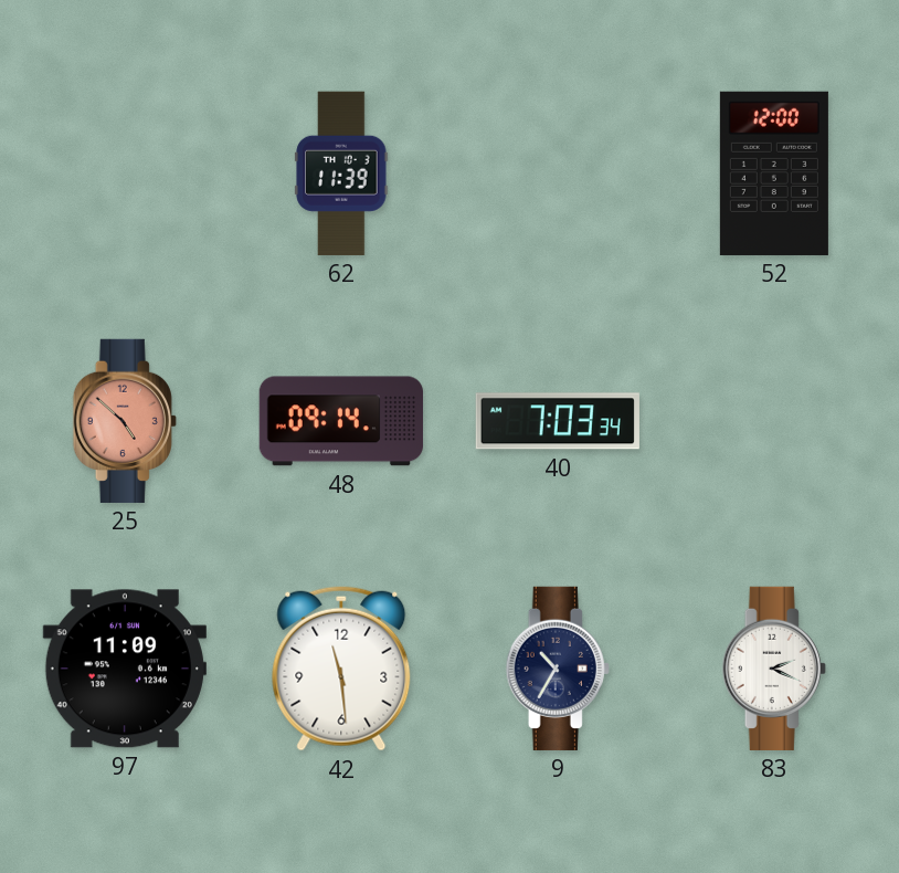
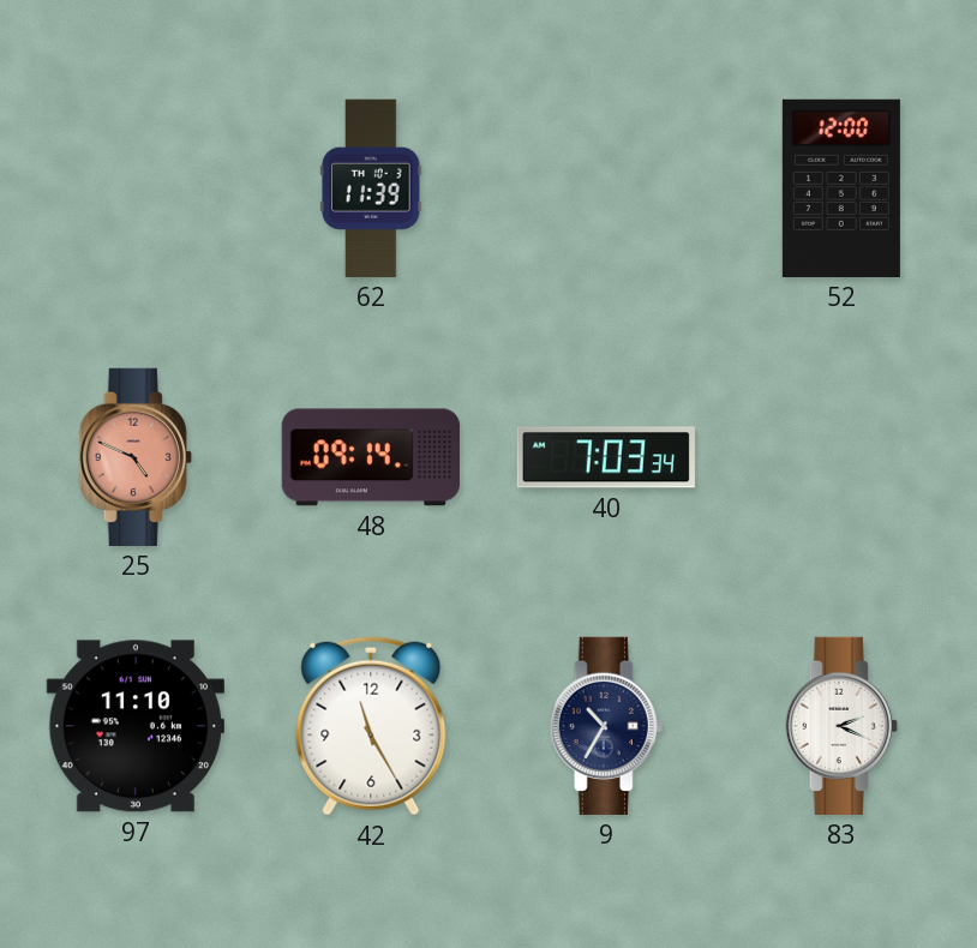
25: 4:52 -> 4:49
97: 11:09 -> 11:10
42: 11:29 -> 11:25
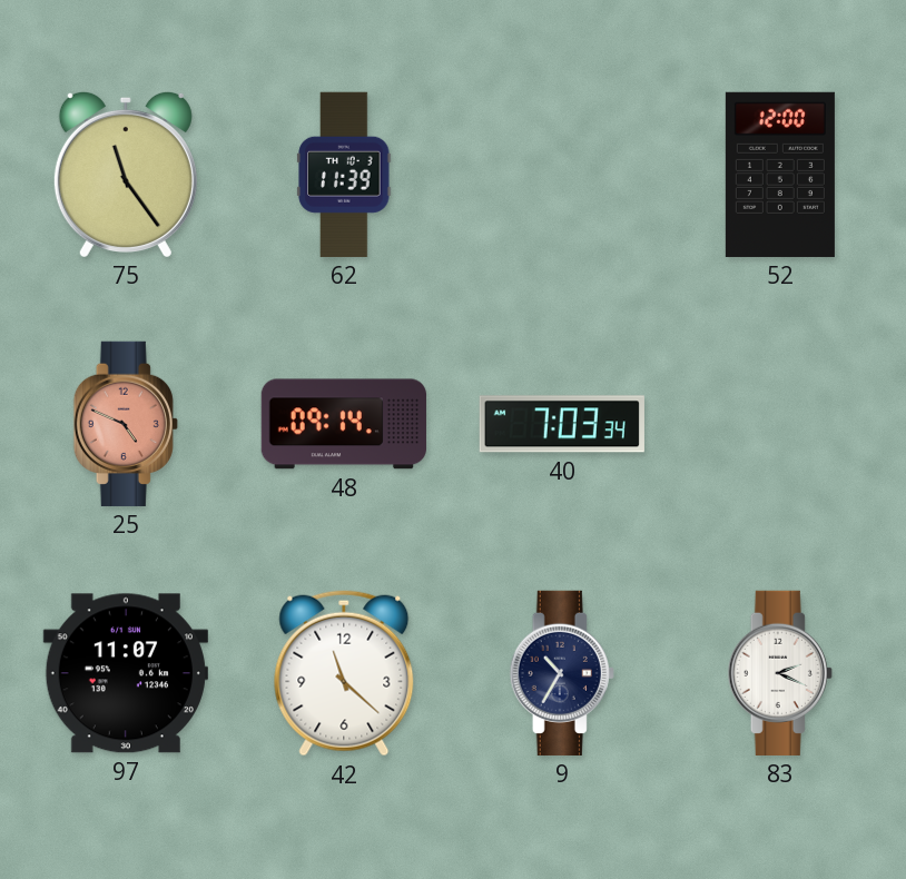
75: none -> 11:24
97: 11:10 -> 11:07
42: 11:25 -> 11:22
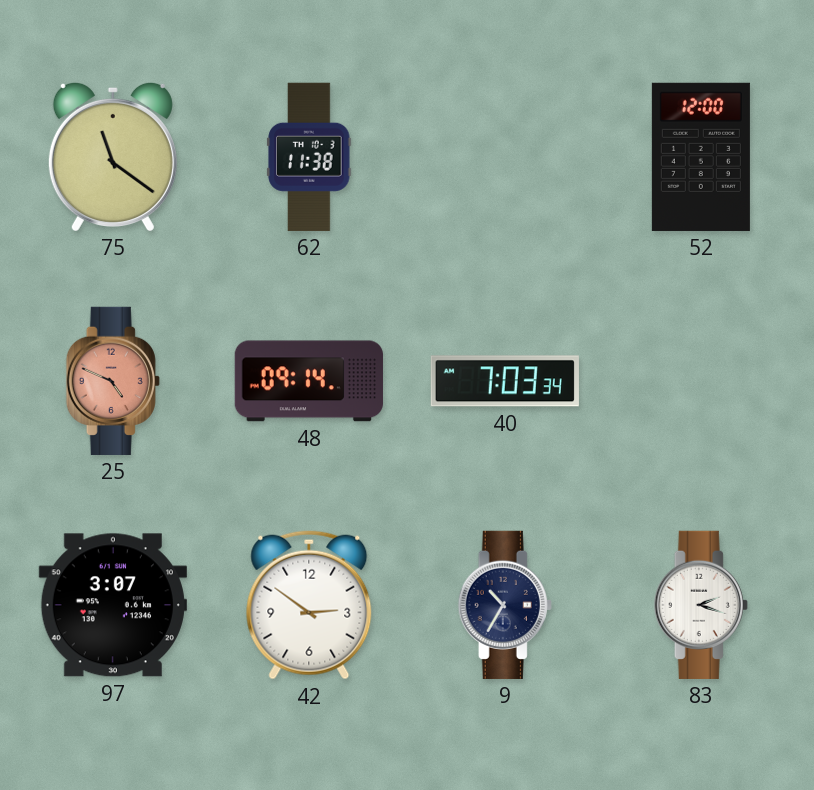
75: 11:24 -> 11:21
62: 11:39 -> 11:38
97: 11:07 -> 3:07
42: 11:22 -> 2:51
83: 2:19 -> 2:18
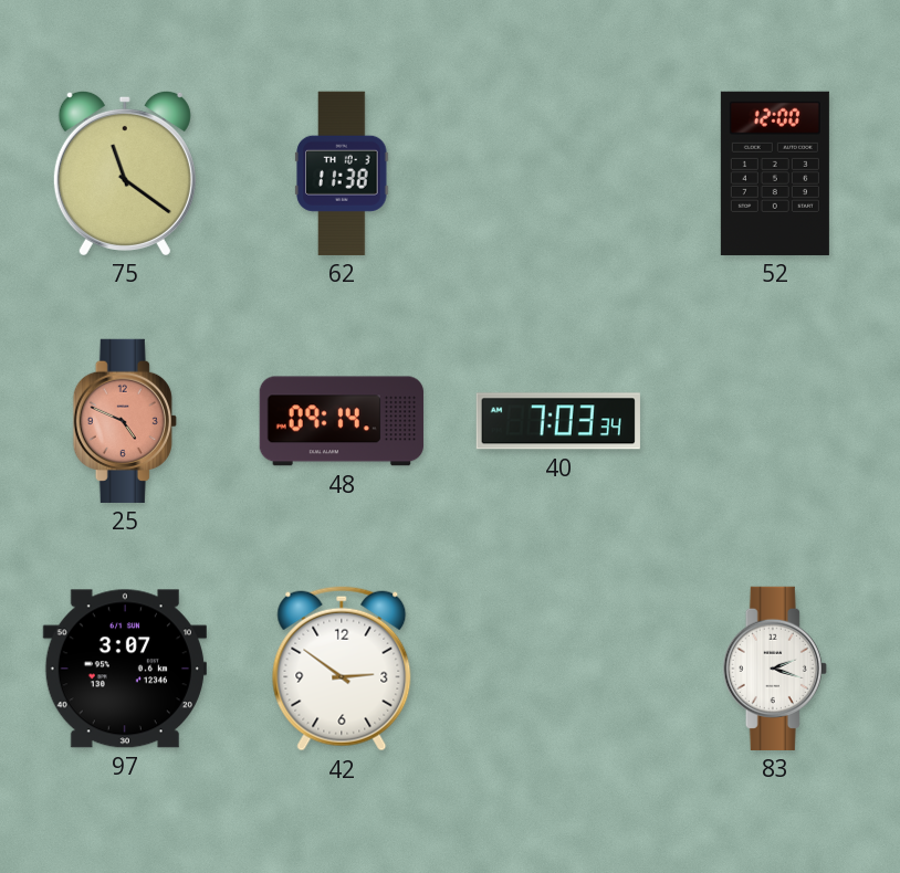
9: 10:35 -> none
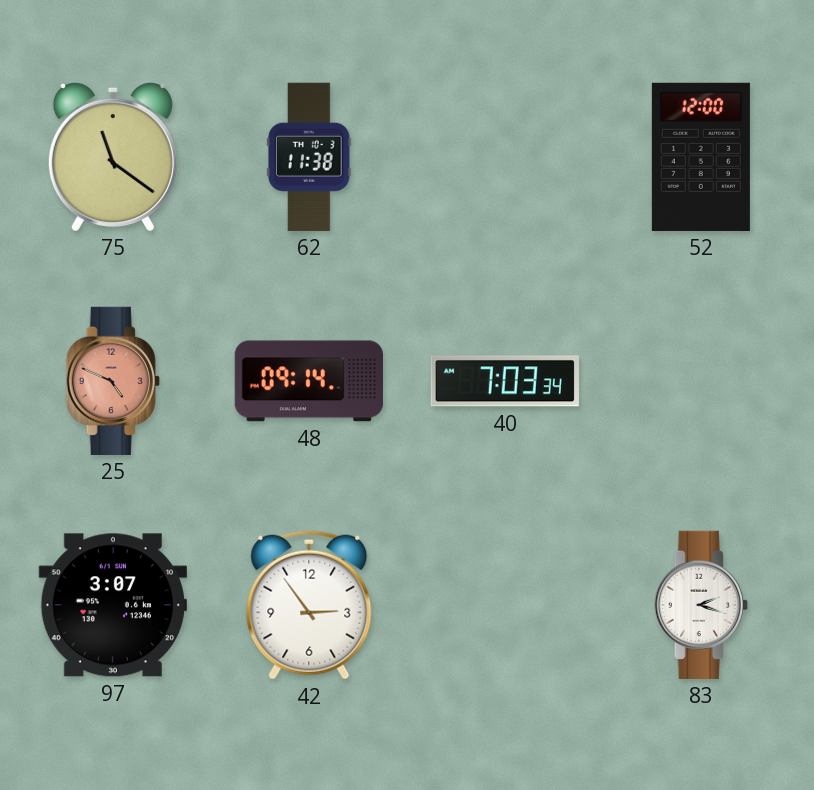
42: 2:51 -> 2:54
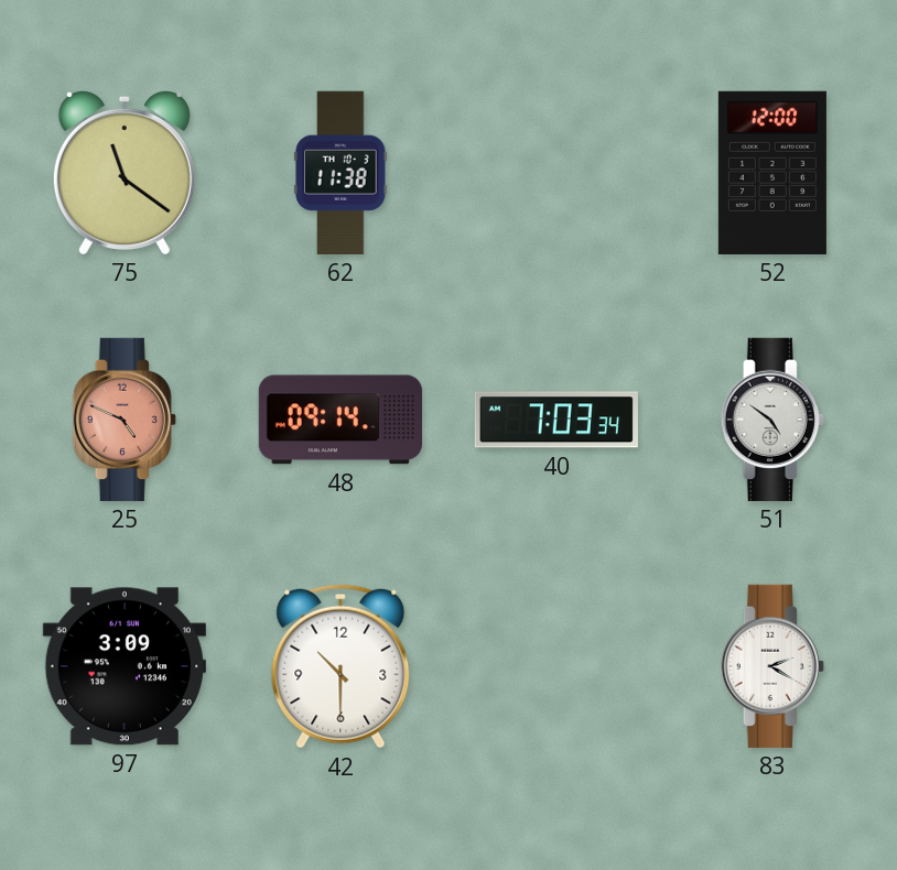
51: none -> 4:51
97: 3:07 -> 3:09
42: 2:54 -> 10:30
83: 2:18 -> 2:20
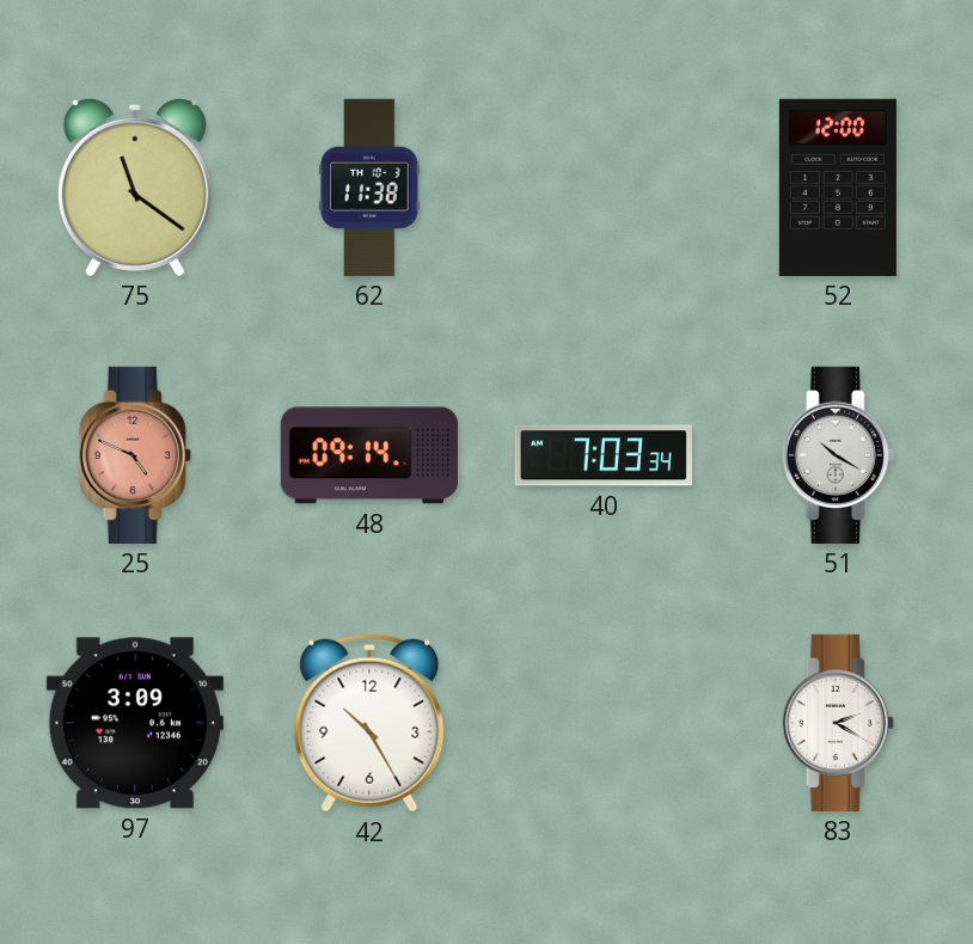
51: 4:51 -> 10:20
42: 10:30 -> 10:25
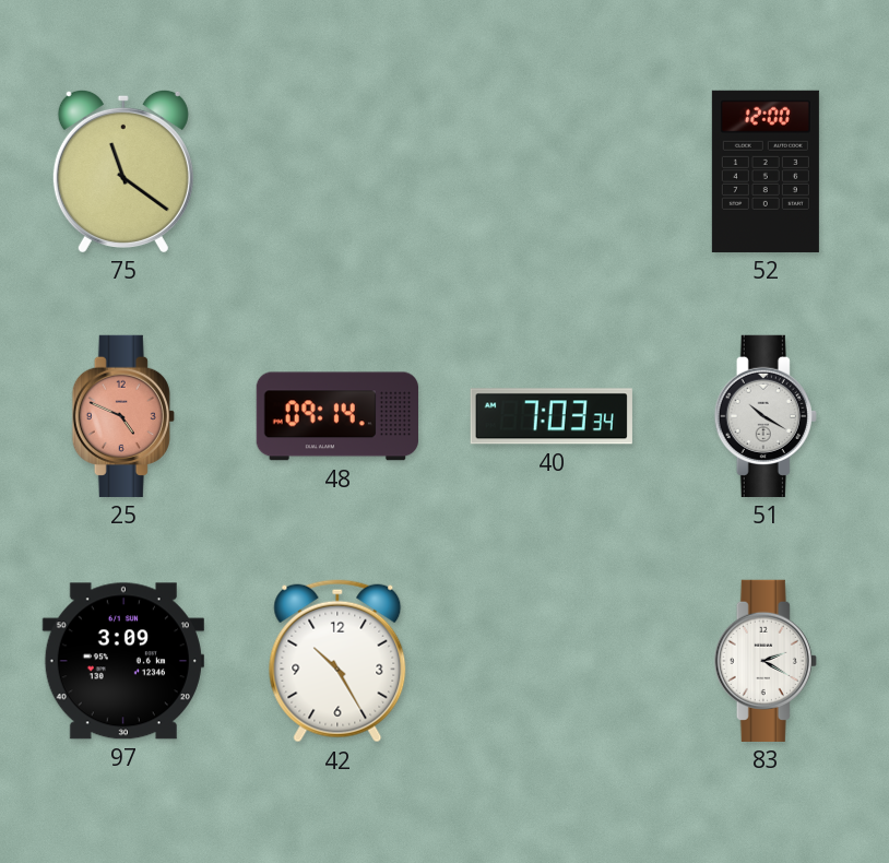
62: 11:38 -> none
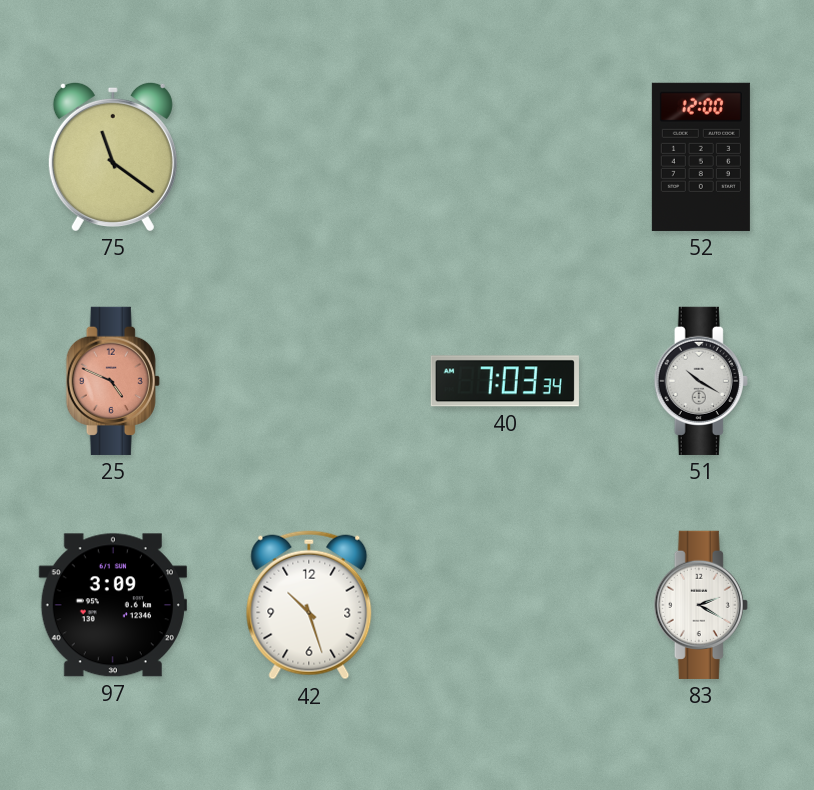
48: 09:14 -> none
42: 10:25 -> 10:27
